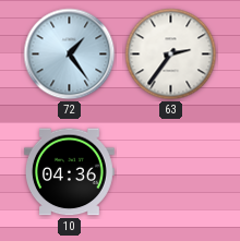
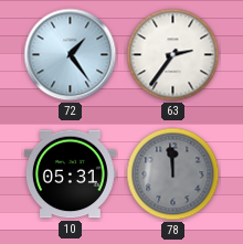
10: 04:36 -> 05:31
78: none -> 11:59
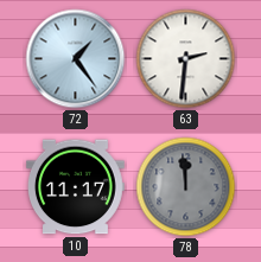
63: 2:36 -> 2:31
10: 05:31 -> 11:17
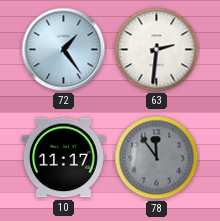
78: 11:59 -> 11:54
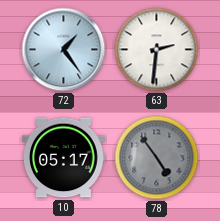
10: 11:17 -> 05:17
78: 11:54 -> 4:54
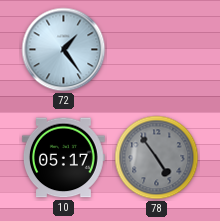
63: 2:31 -> none
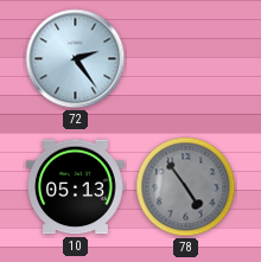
72: 1:24 -> 2:24
10: 05:17 -> 05:13
